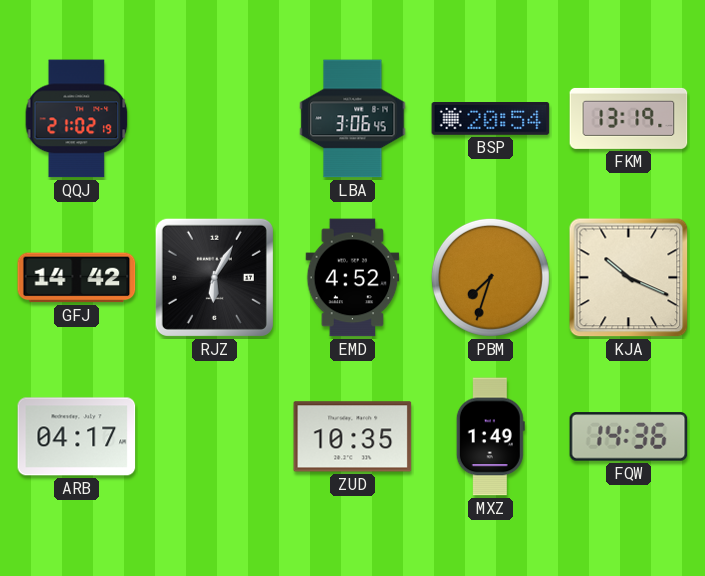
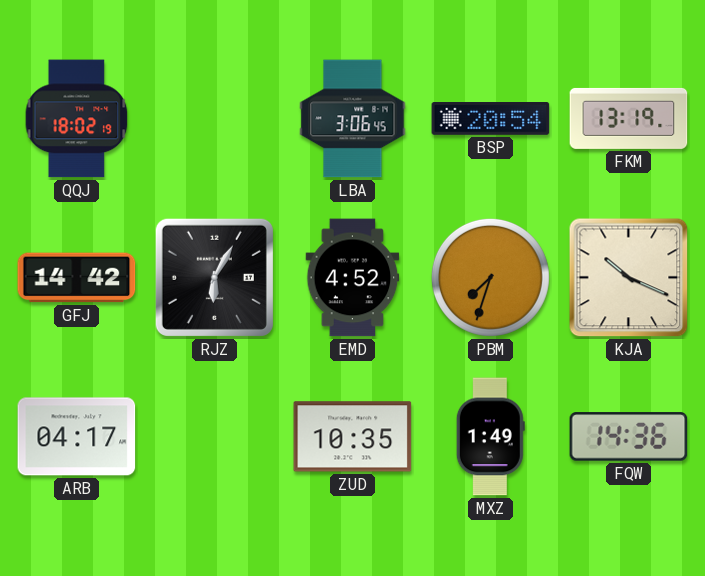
QQJ: 21:02 -> 18:02
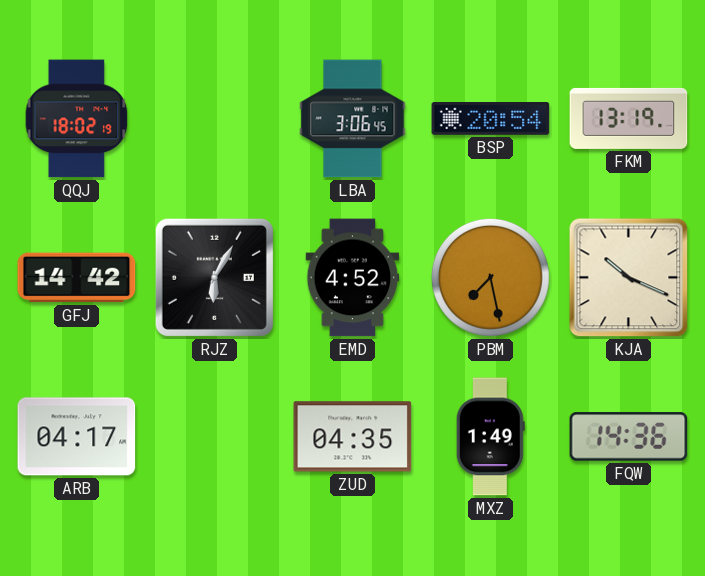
PBM: 7:33 -> 7:28
ZUD: 10:35 -> 04:35
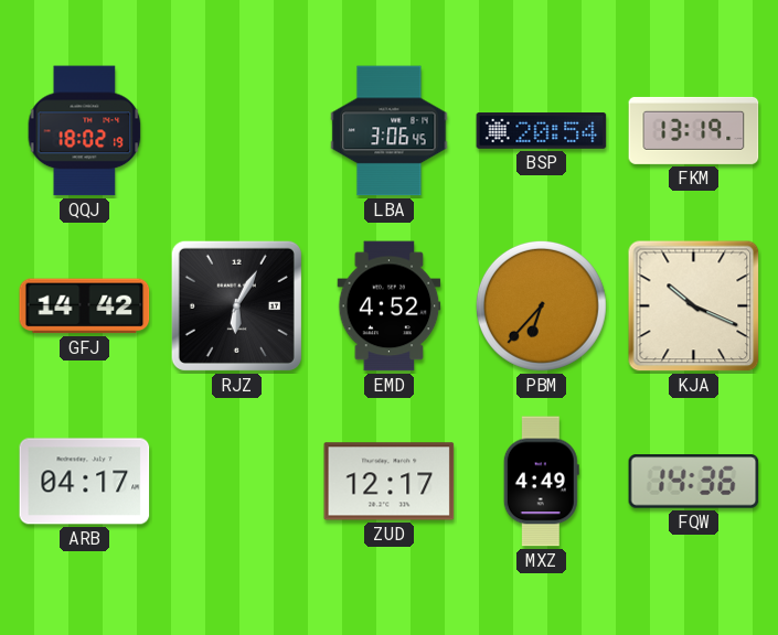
PBM: 7:28 -> 6:37
ZUD: 04:35 -> 12:17
MXZ: 1:49 -> 4:49
